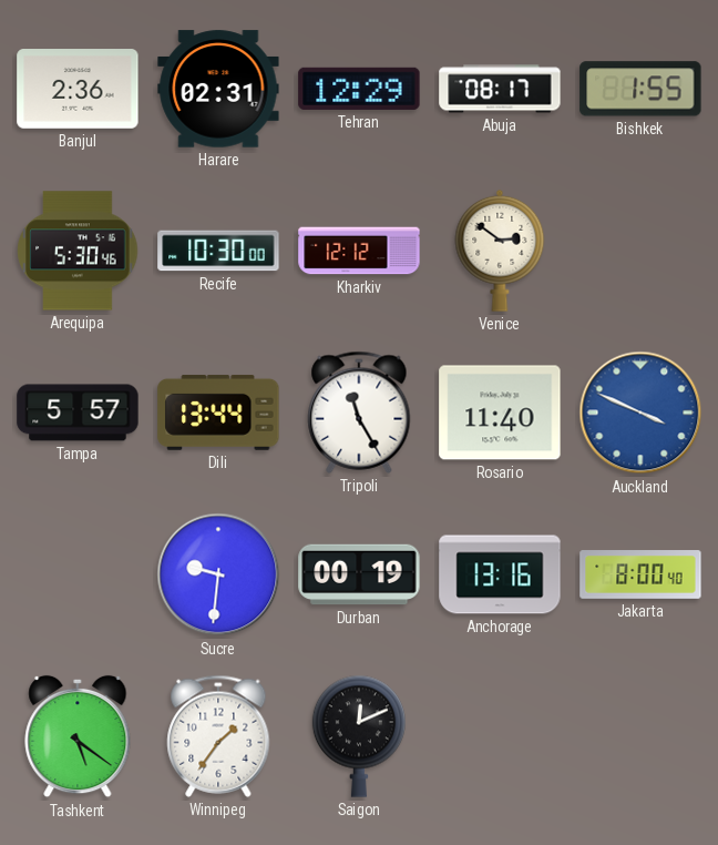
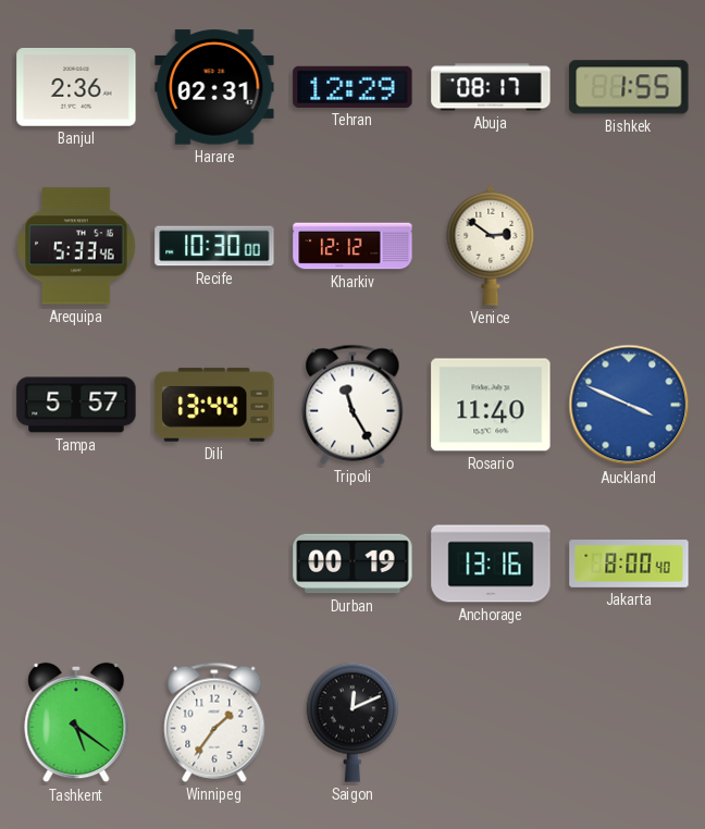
Arequipa: 5:30 -> 5:33
Sucre: 9:31 -> none
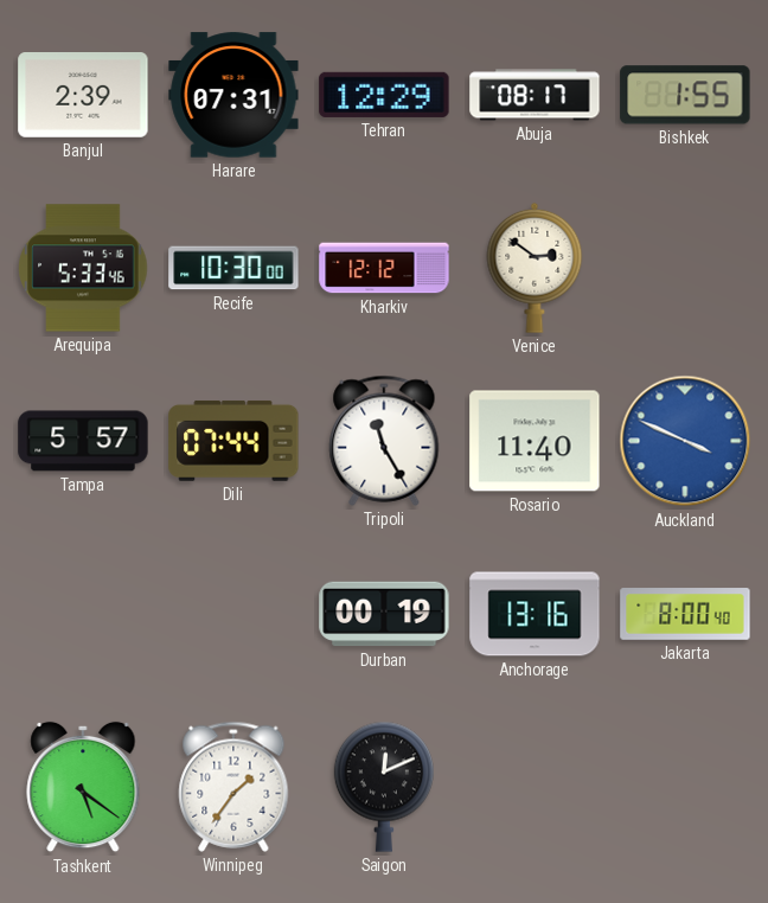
Banjul: 2:36 -> 2:39
Harare: 02:31 -> 07:31
Dili: 13:44 -> 07:44
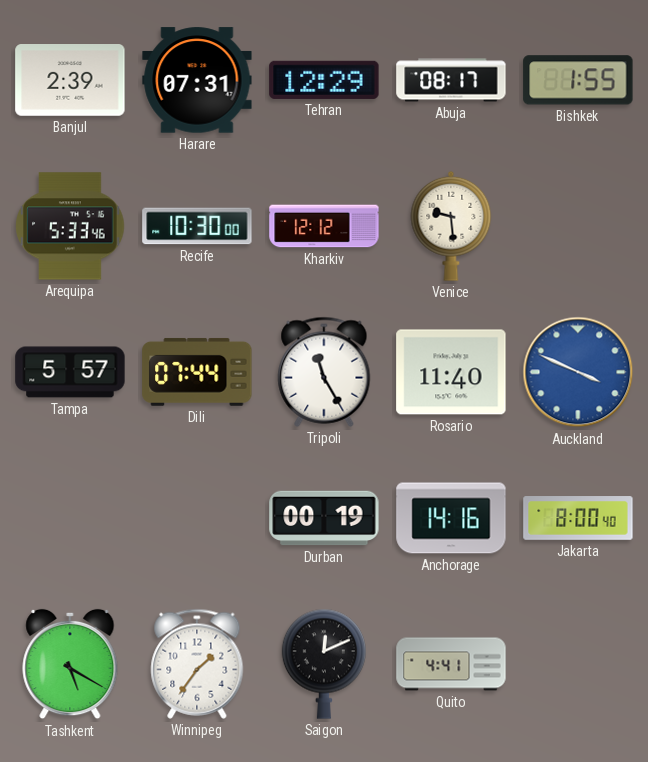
Venice: 2:51 -> 9:29
Anchorage: 13:16 -> 14:16
Tashkent: 5:21 -> 5:20
Quito: none -> 4:41
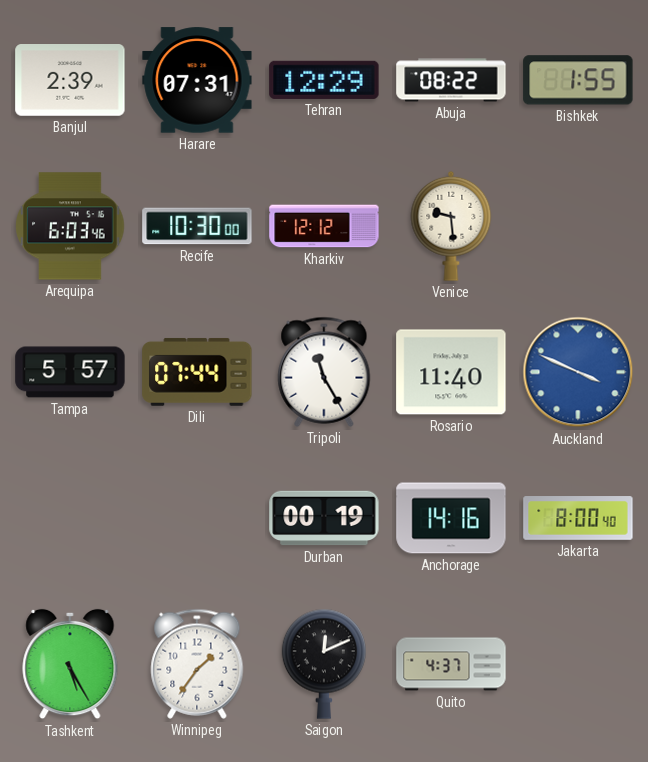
Abuja: 08:17 -> 08:22
Arequipa: 5:33 -> 6:03
Tashkent: 5:20 -> 5:25
Quito: 4:41 -> 4:37
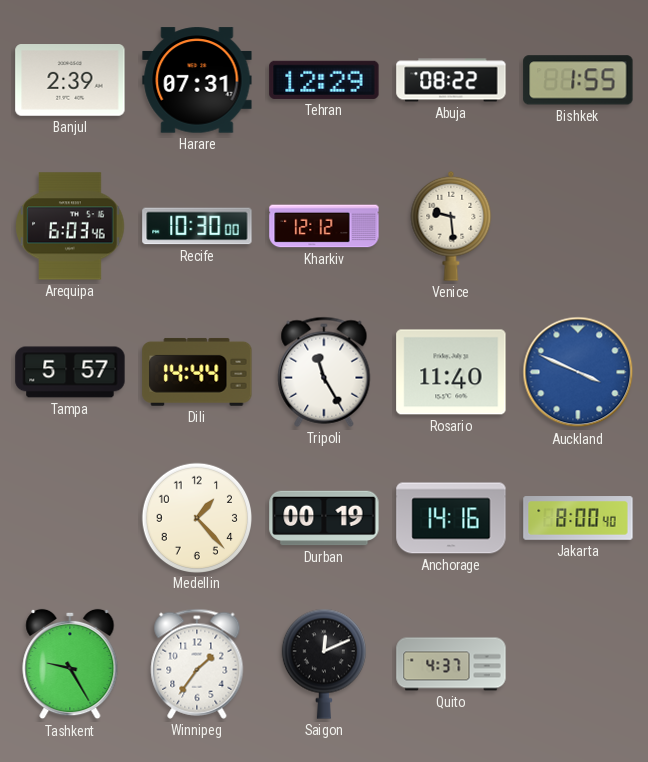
Dili: 07:44 -> 14:44
Medellin: none -> 1:23
Tashkent: 5:25 -> 9:25
